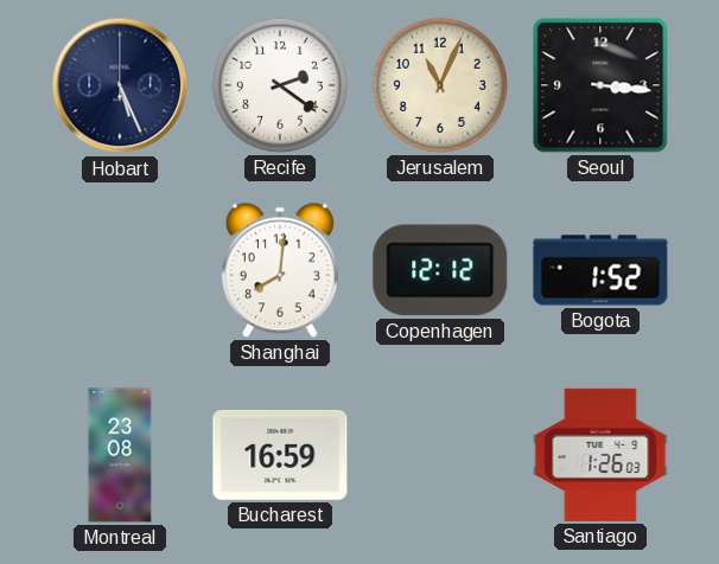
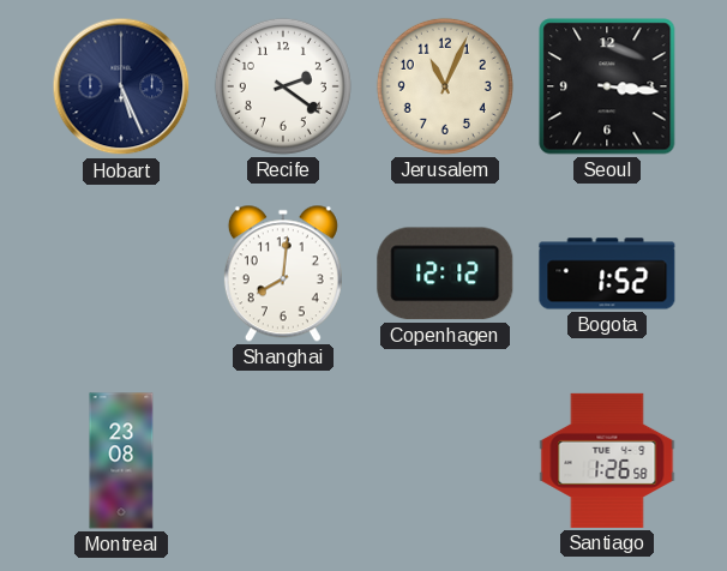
Bucharest: 16:59 -> none
Santiago: 1:26:03 -> 1:26:58
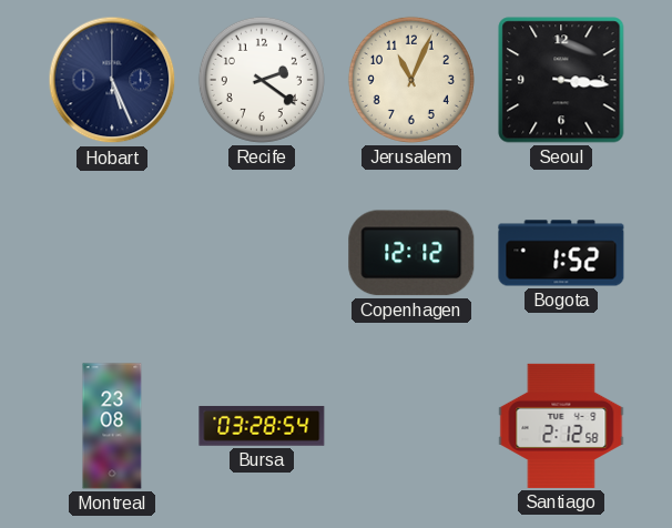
Shanghai: 8:01 -> none
Bursa: none -> 03:28
Santiago: 1:26 -> 2:12
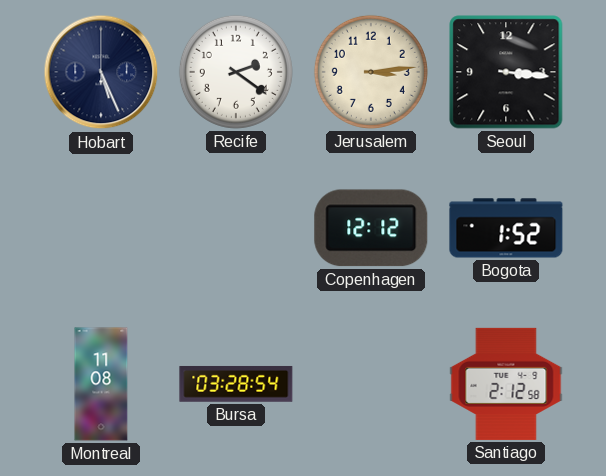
Jerusalem: 11:04 -> 3:14
Montreal: 23:08 -> 11:08
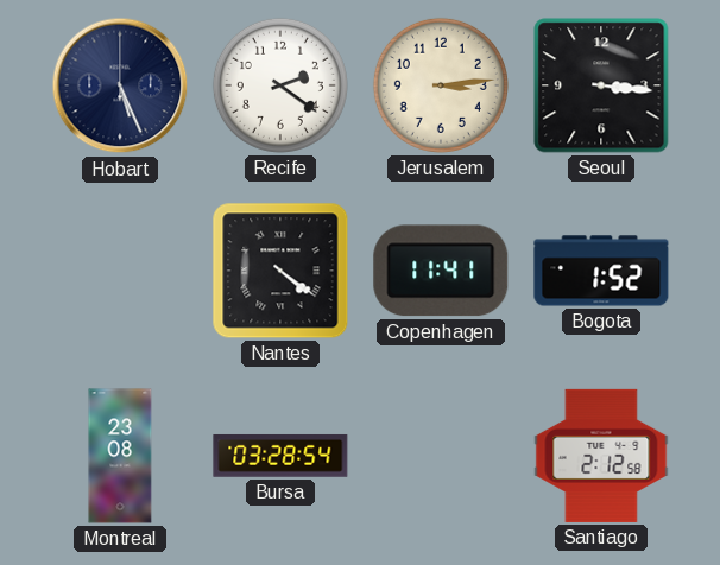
Nantes: none -> 4:21
Copenhagen: 12:12 -> 11:41
Montreal: 11:08 -> 23:08
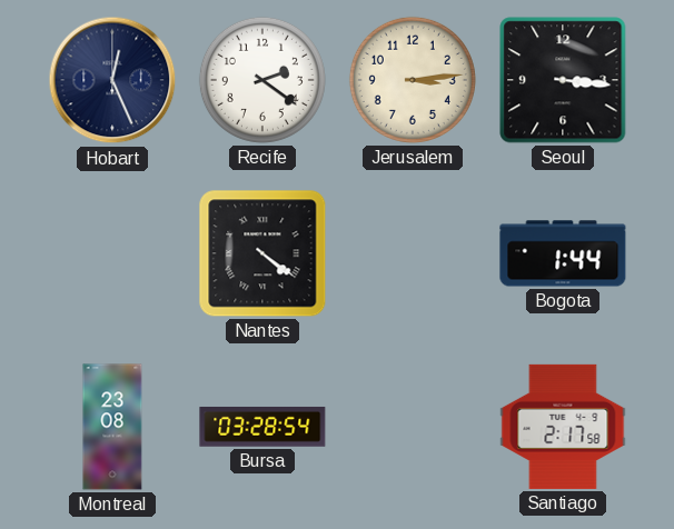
Hobart: 5:26 -> 12:26
Copenhagen: 11:41 -> none
Bogota: 1:52 -> 1:44
Santiago: 2:12 -> 2:17
